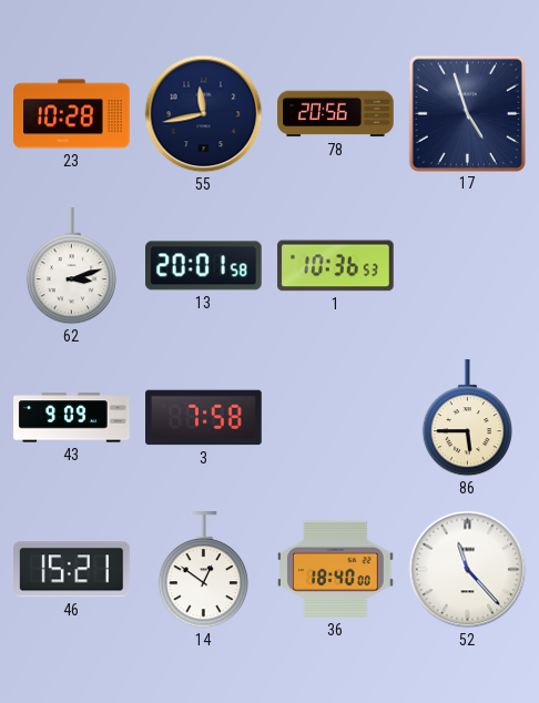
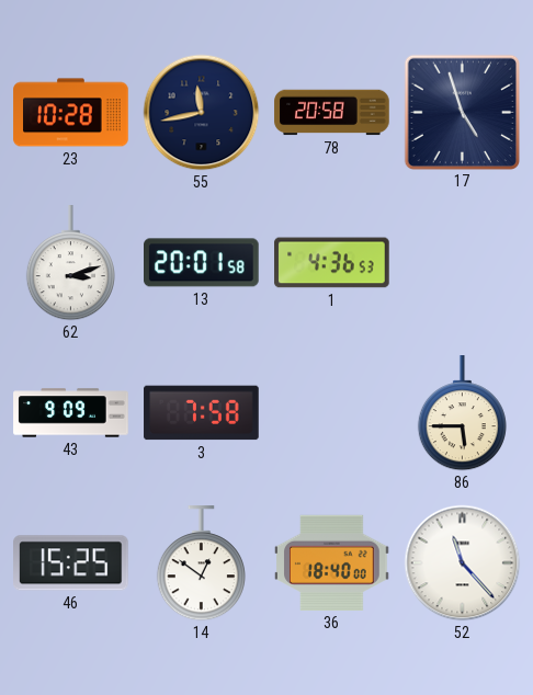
78: 20:56 -> 20:58
1: 10:36 -> 4:36
46: 15:21 -> 15:25
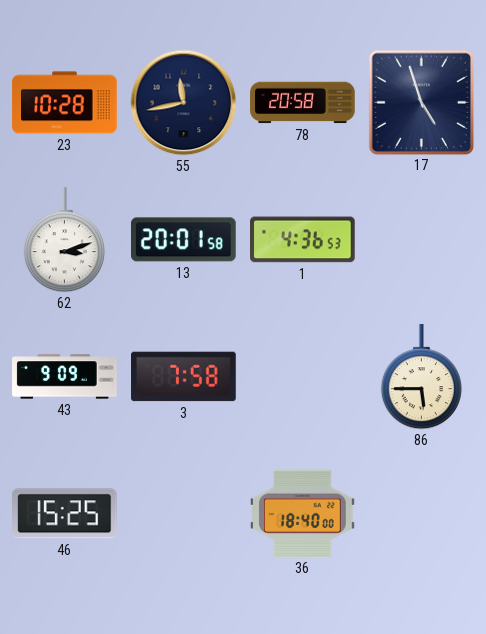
14: 12:51 -> none
52: 11:23 -> none
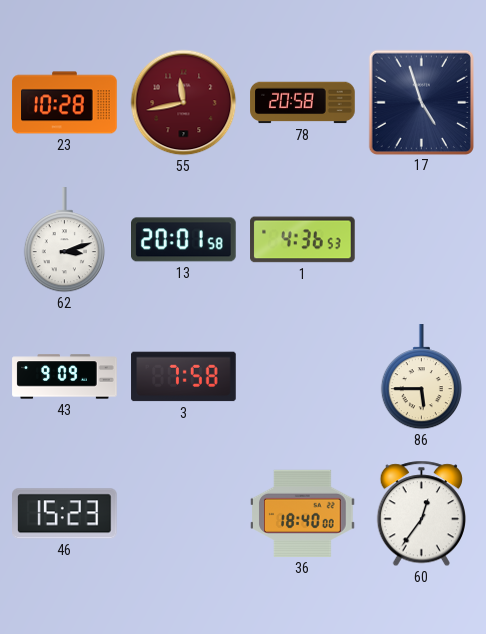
55 dial: navy -> burgundy
46: 15:25 -> 15:23
60: none -> 12:36
